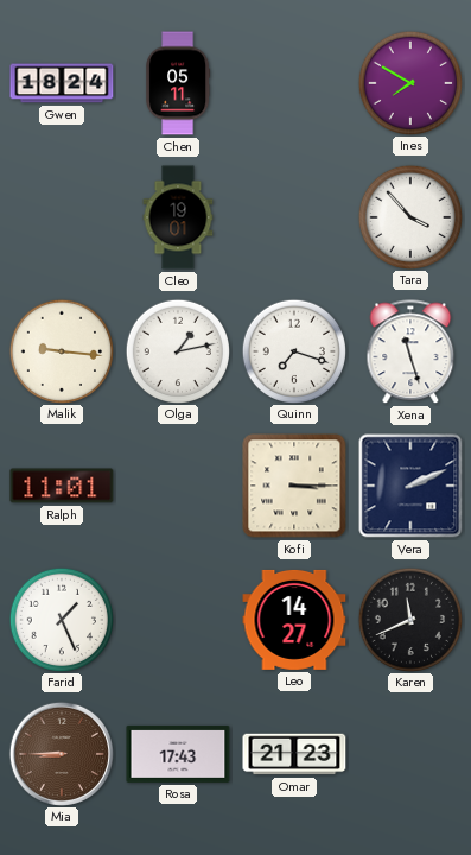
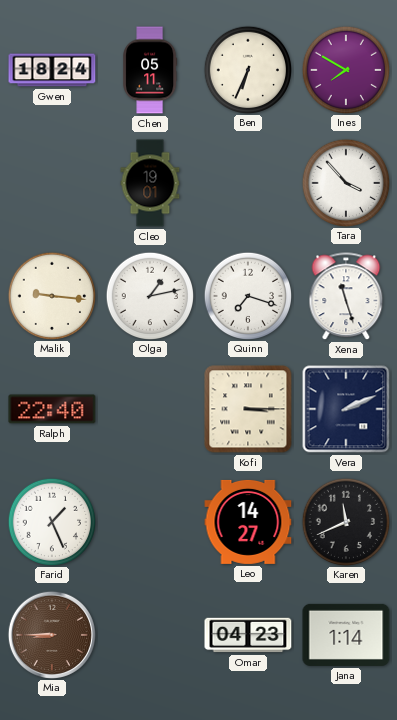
Ben: none -> 6:34
Ralph: 11:01 -> 22:40
Rosa: 17:43 -> none
Omar: 21:23 -> 04:23
Jana: none -> 1:14
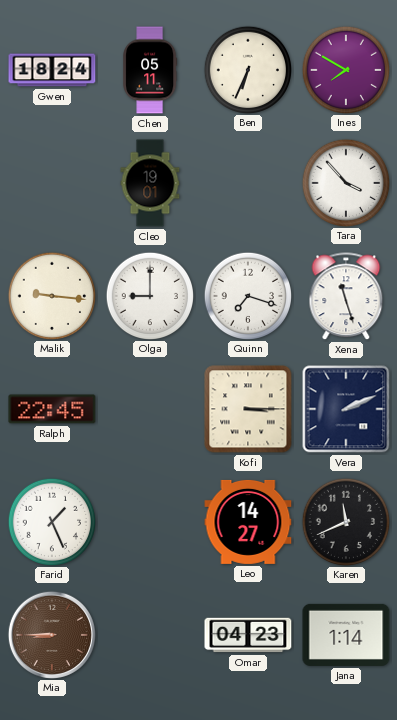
Olga: 1:13 -> 9:00
Ralph: 22:40 -> 22:45
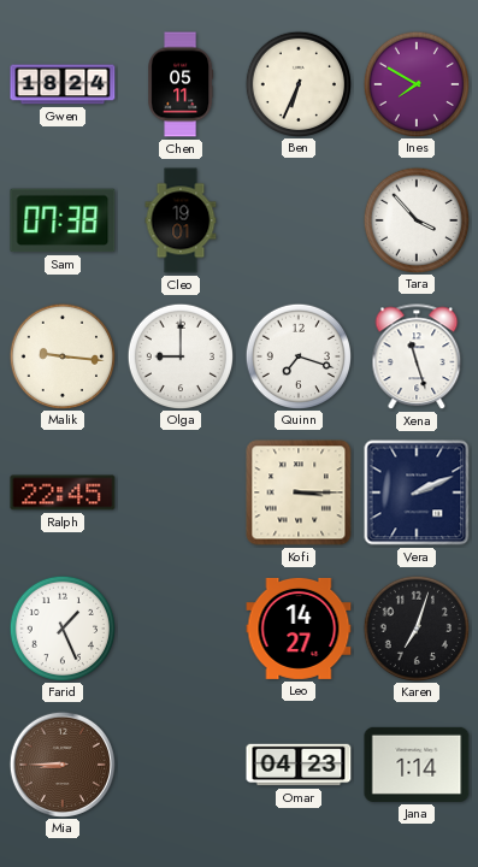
Sam: none -> 07:38
Karen: 11:41 -> 7:03
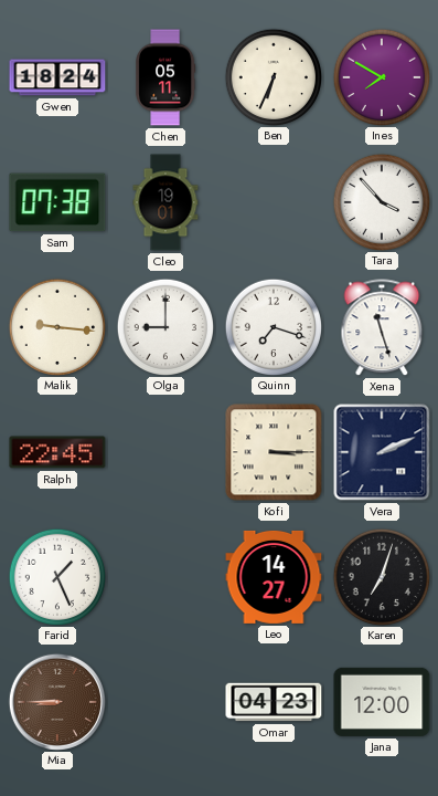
Jana: 1:14 -> 12:00
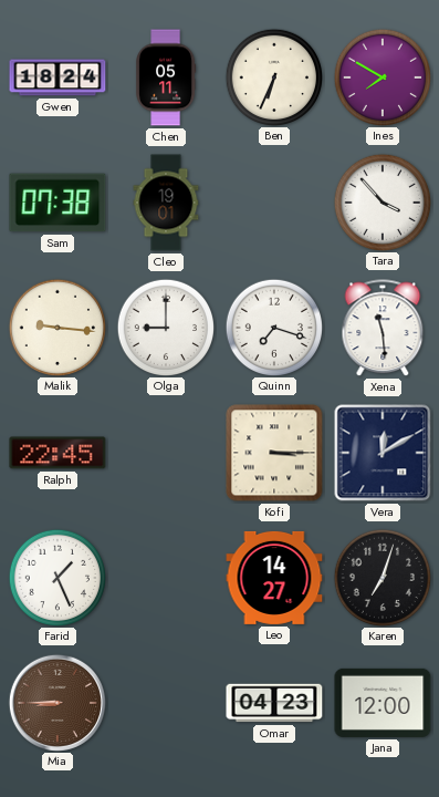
Xena: 11:27 -> 11:29
Vera: 2:11 -> 12:10
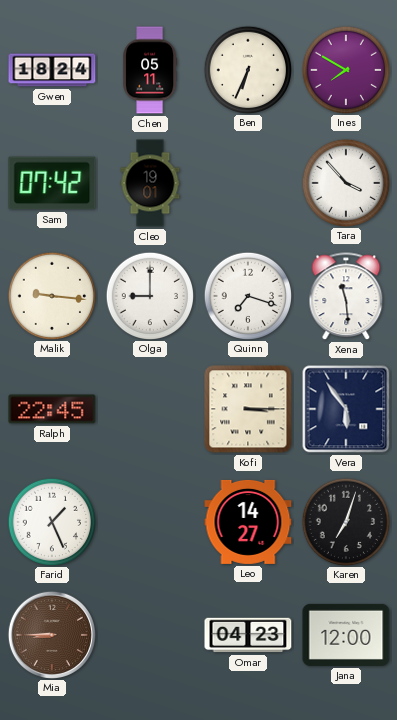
Sam: 07:38 -> 07:42
Vera: 12:10 -> 5:54
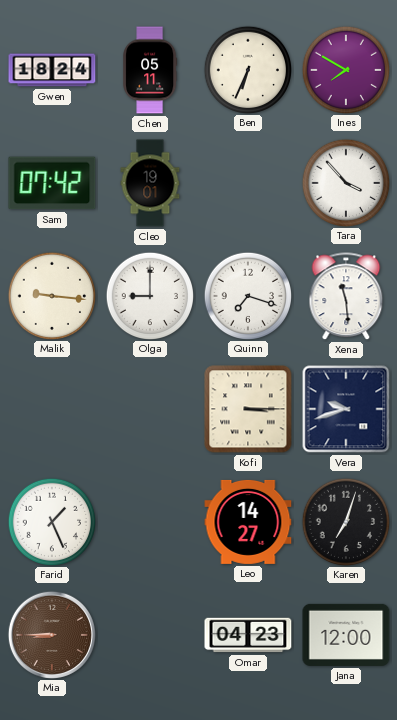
Ralph: 22:45 -> none
Vera: 5:54 -> 9:42
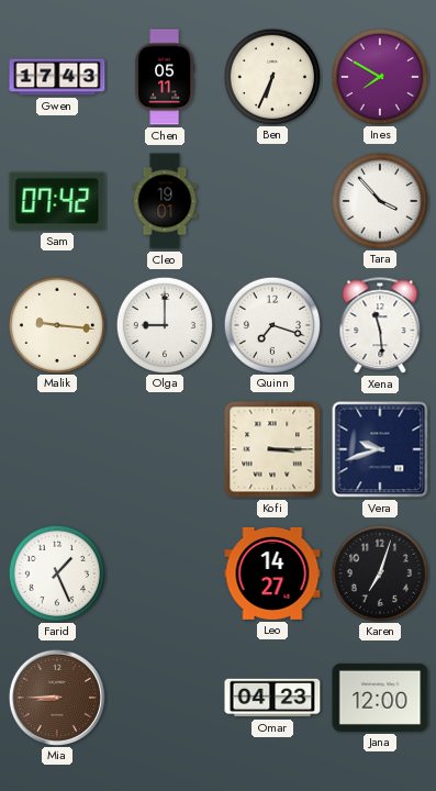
Gwen: 18:24 -> 17:43
